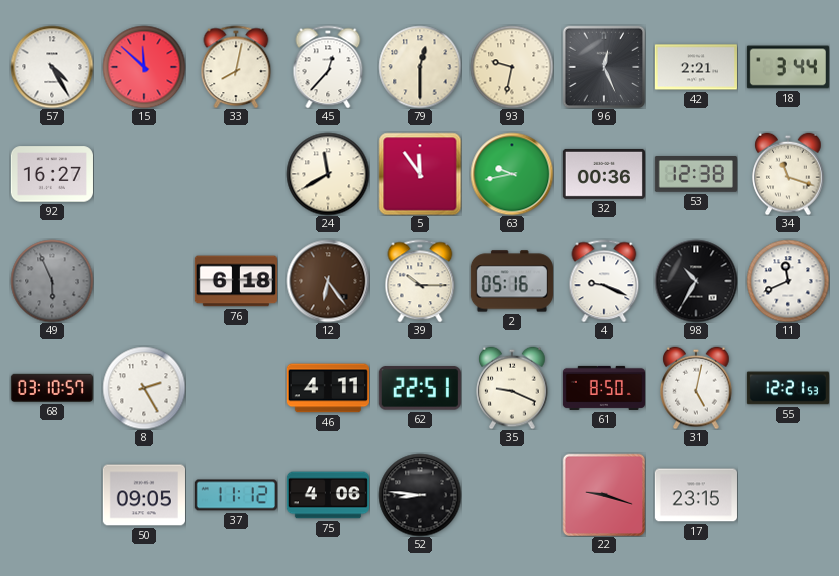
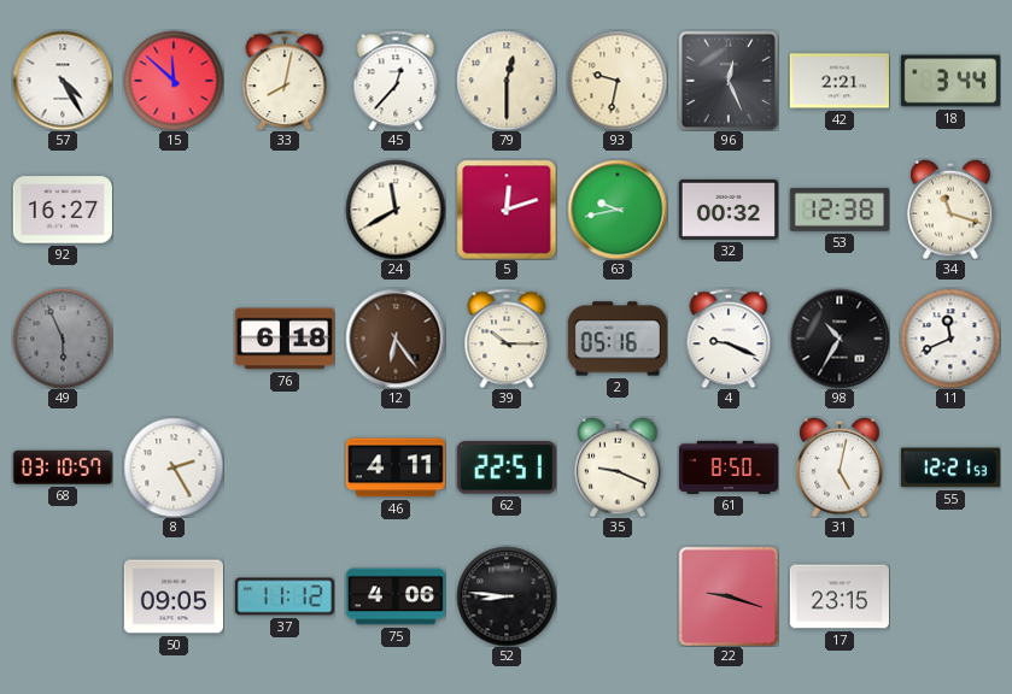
5: 11:54 -> 12:12
32: 00:36 -> 00:32
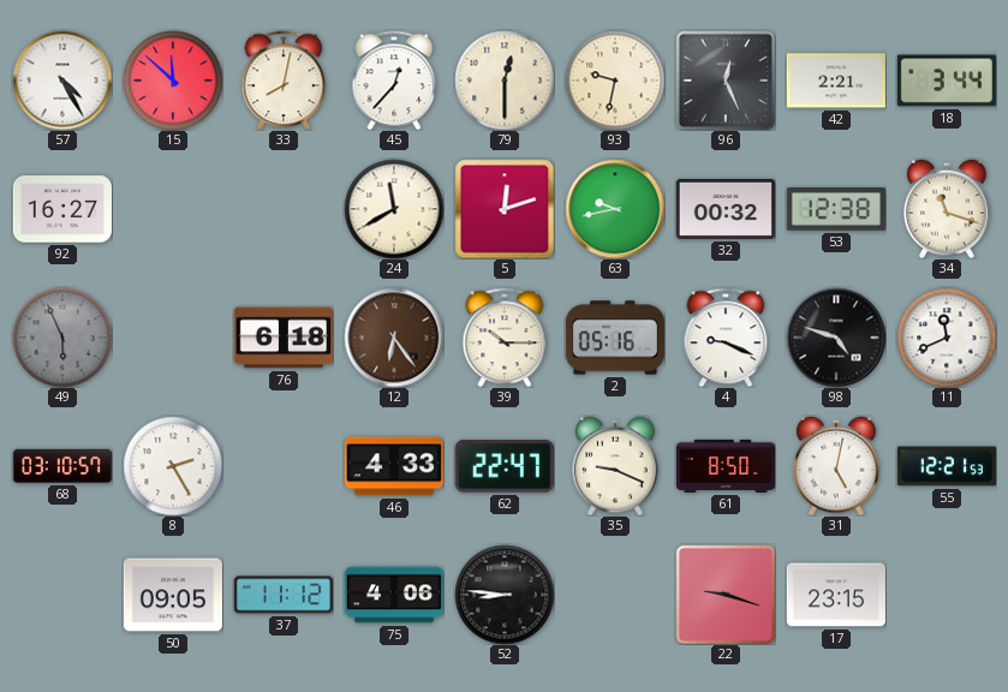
98: 10:35 -> 4:48
46: 4:11 -> 4:33
62: 22:51 -> 22:47
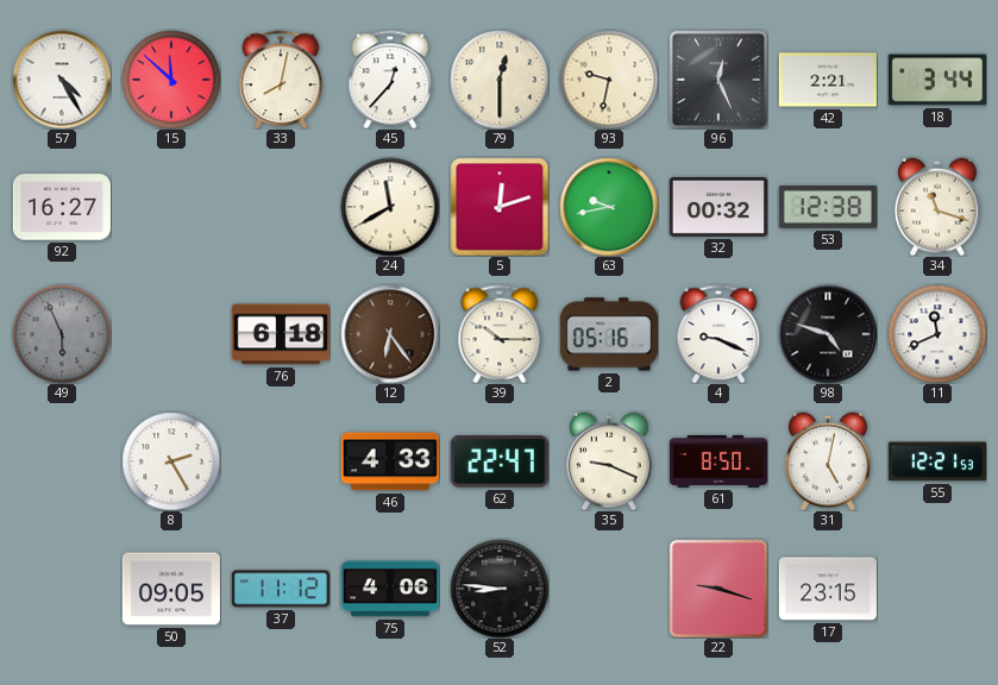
68: 03:10 -> none
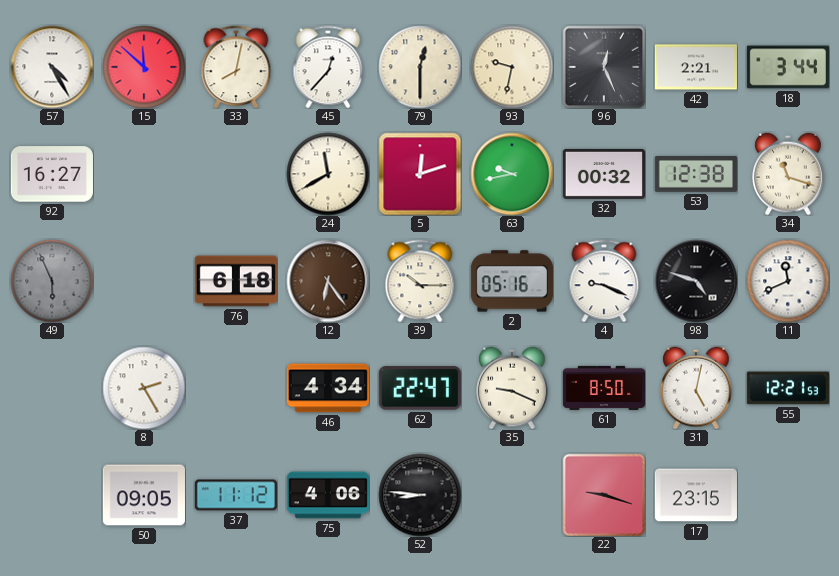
46: 4:33 -> 4:34
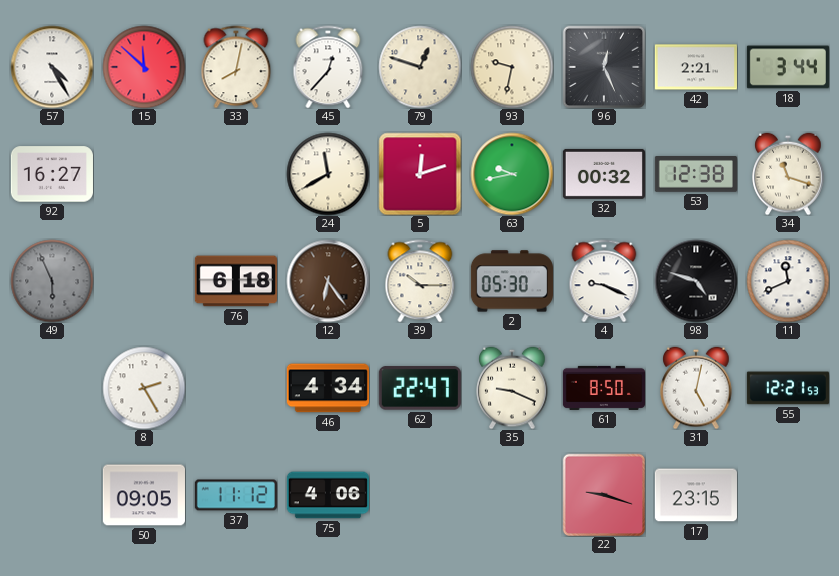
79: 12:30 -> 12:48
2: 05:16 -> 05:30
52: 8:46 -> none
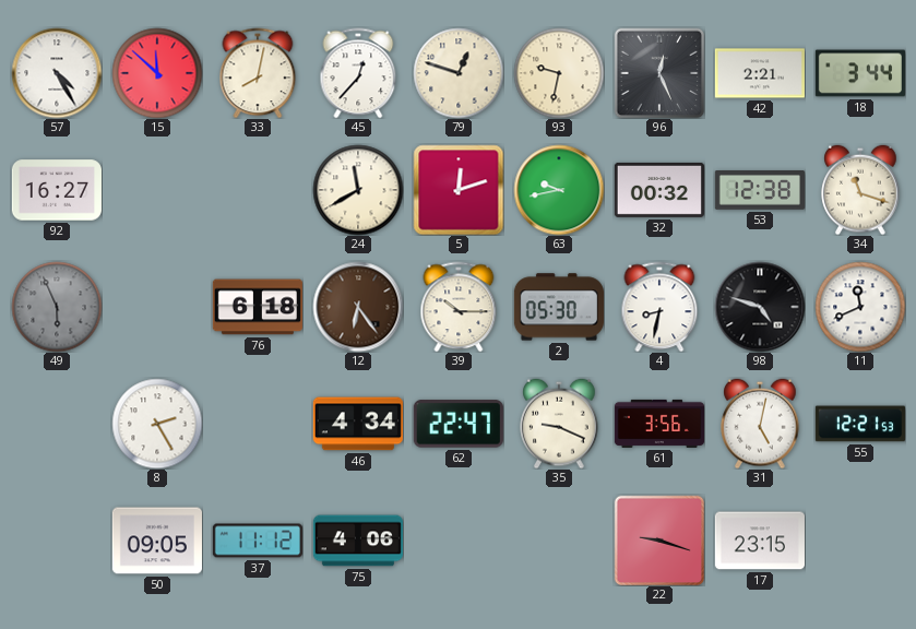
4: 9:19 -> 8:32
61: 8:50 -> 3:56
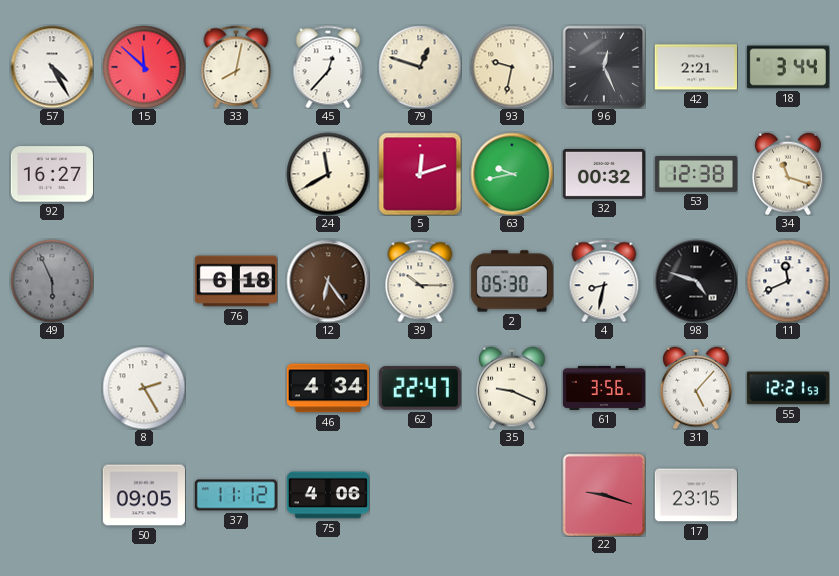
31: 5:02 -> 5:07
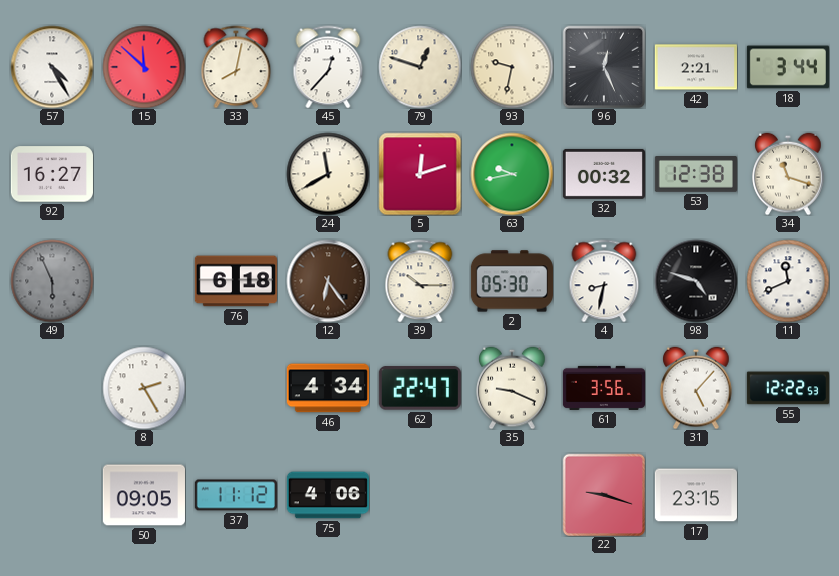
55: 12:21 -> 12:22
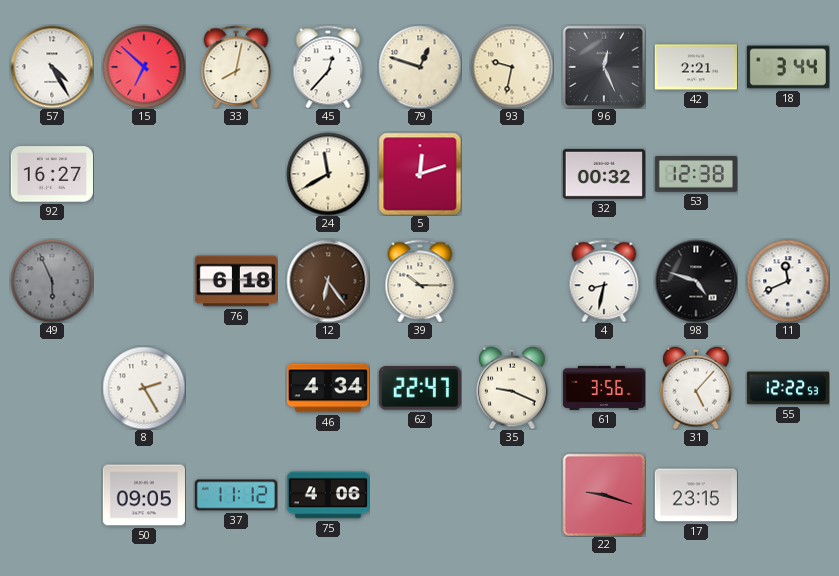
15: 11:52 -> 6:52
63: 9:43 -> none
34: 11:18 -> none
2: 05:30 -> none
